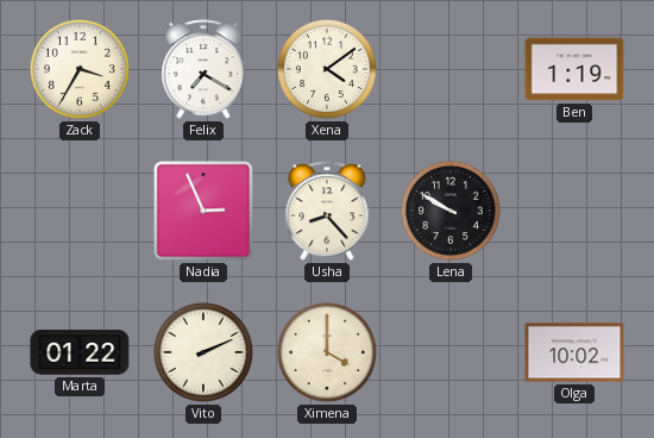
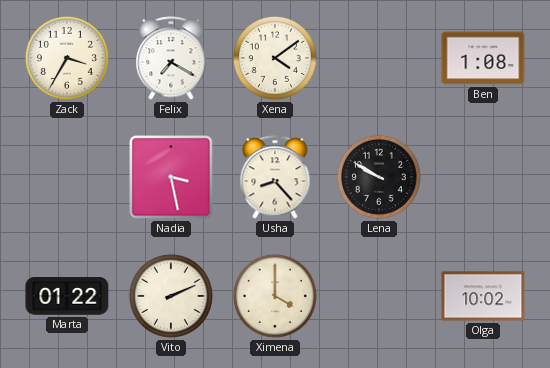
Ben: 1:19 -> 1:08
Nadia: 2:56 -> 3:28
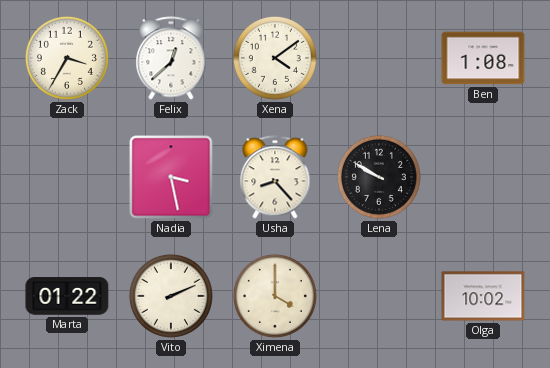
Felix: 7:20 -> 12:38
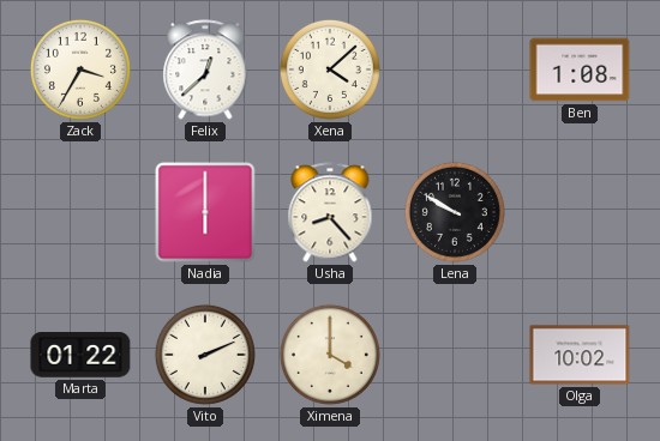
Xena: 4:09 -> 4:08
Nadia: 3:28 -> 6:00
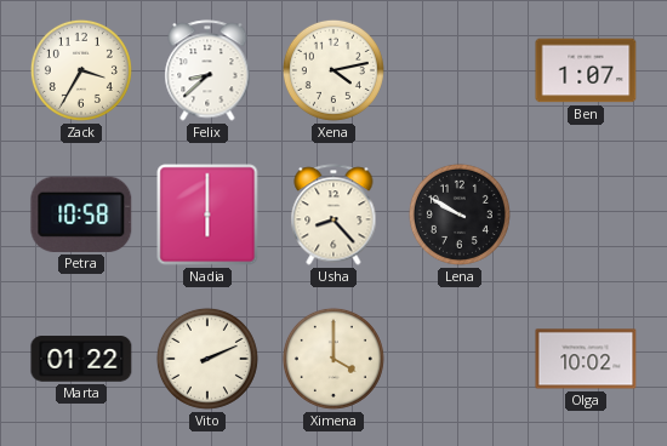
Felix: 12:38 -> 8:38
Xena: 4:08 -> 4:13
Ben: 1:08 -> 1:07
Petra: none -> 10:58
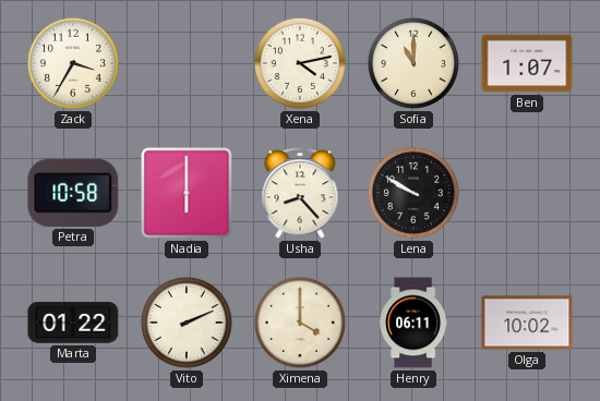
Felix: 8:38 -> none
Sofia: none -> 11:00
Henry: none -> 06:11
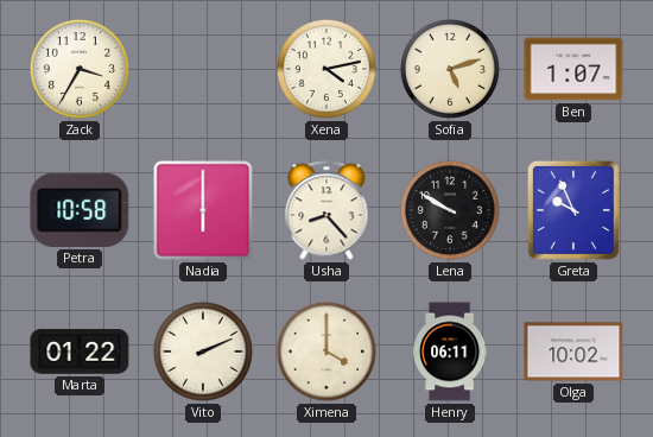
Sofia: 11:00 -> 5:12
Greta: none -> 9:56
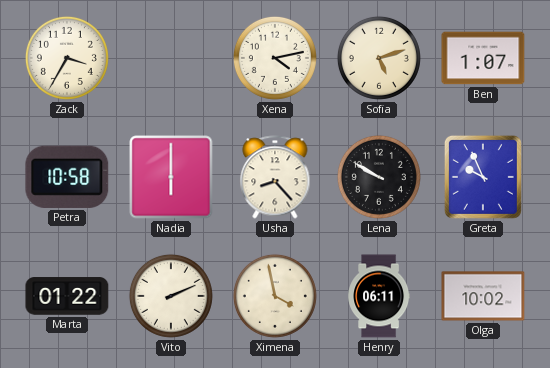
Ximena: 4:00 -> 3:58
